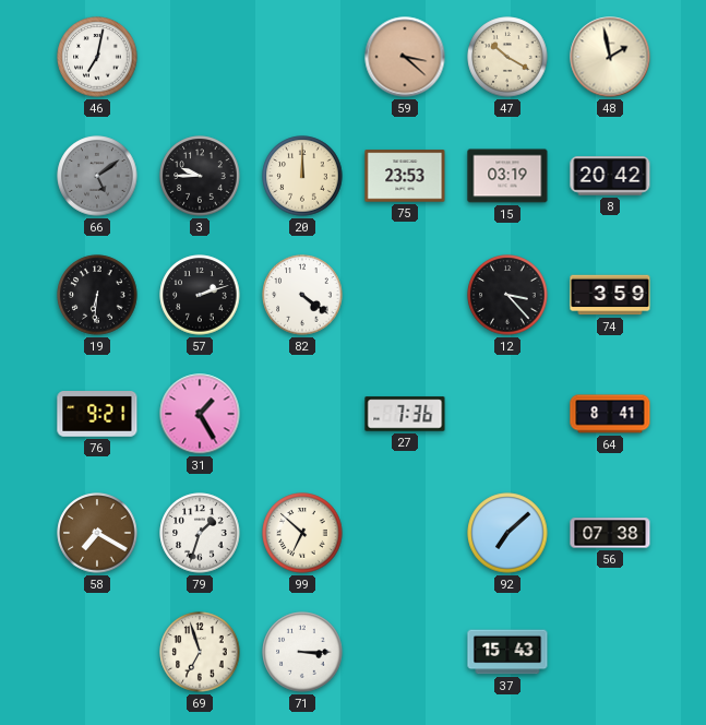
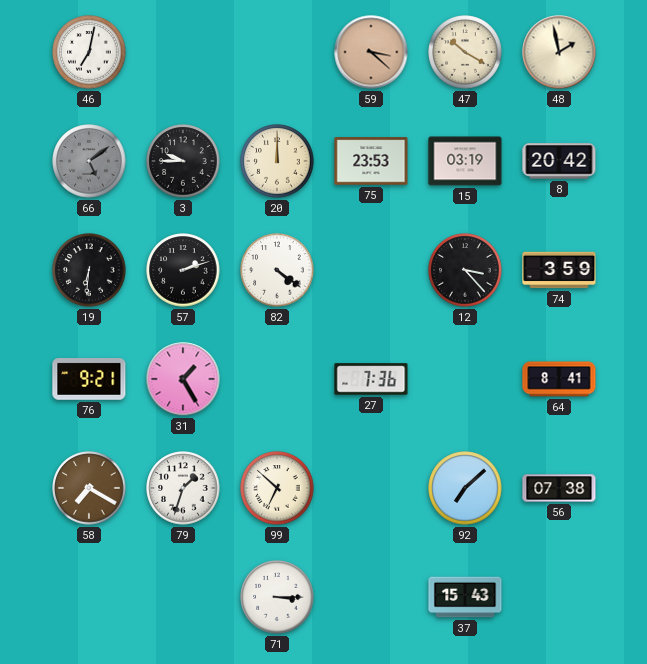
69: 6:57 -> none
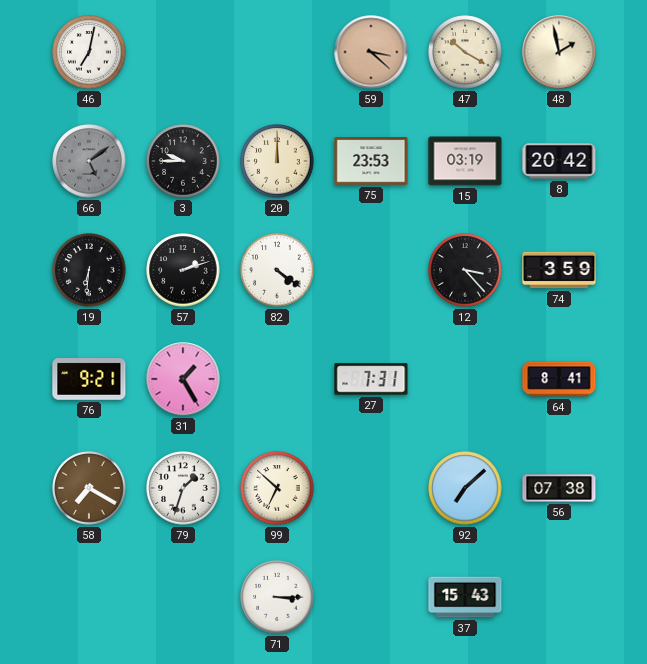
27: 7:36 -> 7:31
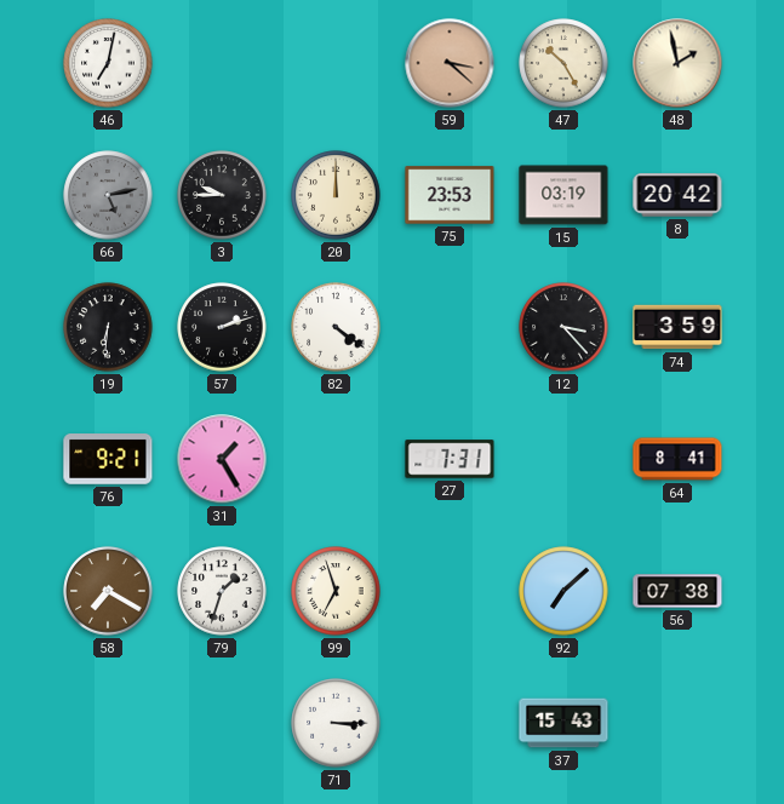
47: 10:20 -> 10:25
66: 5:09 -> 5:13
99: 6:52 -> 6:57
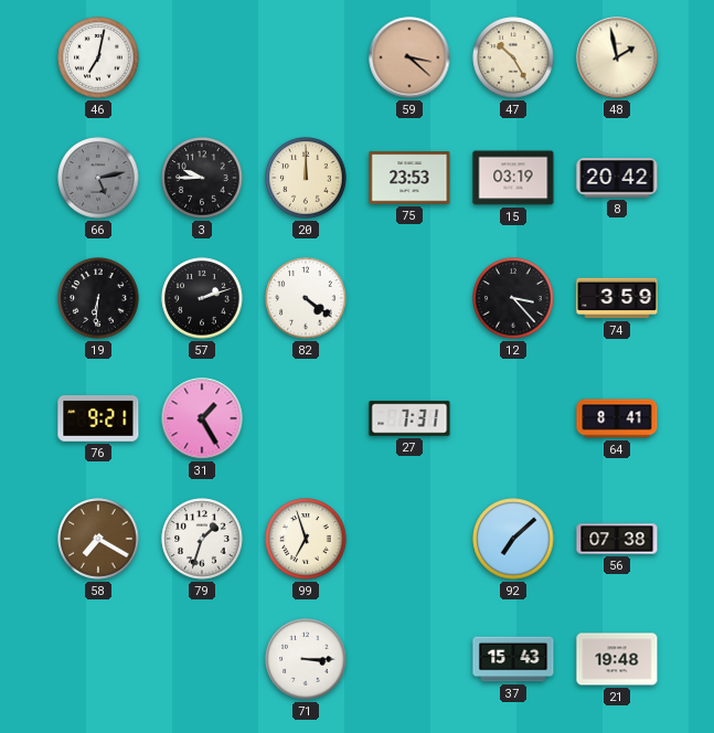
21: none -> 19:48
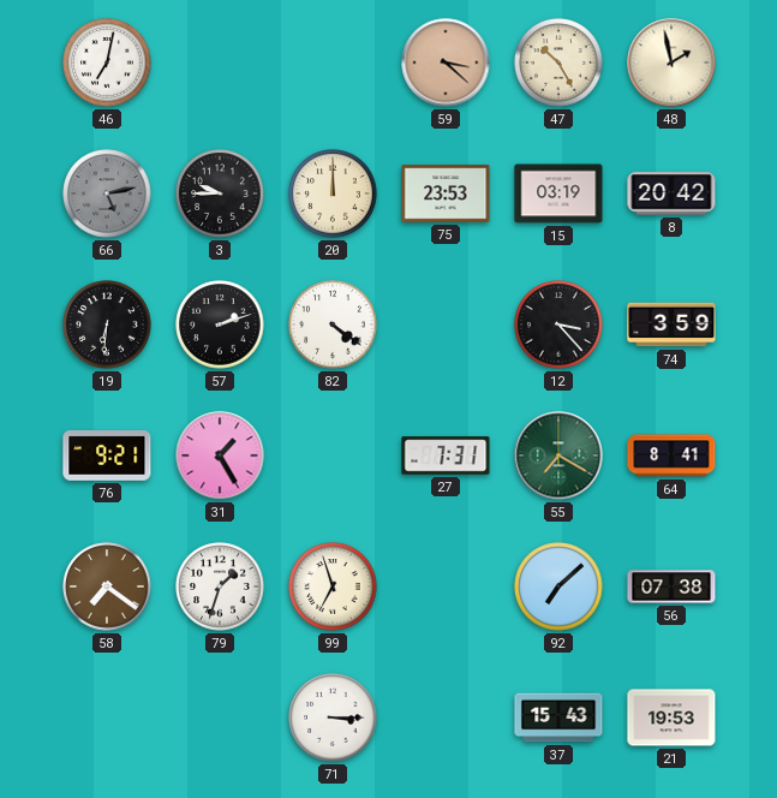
55: none -> 7:20
58: 7:20 -> 7:21
21: 19:48 -> 19:53
